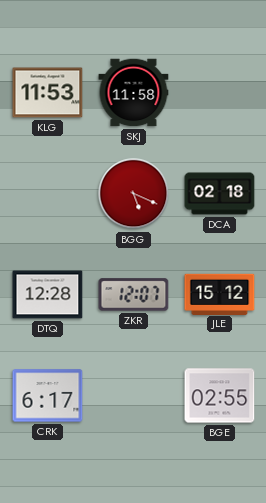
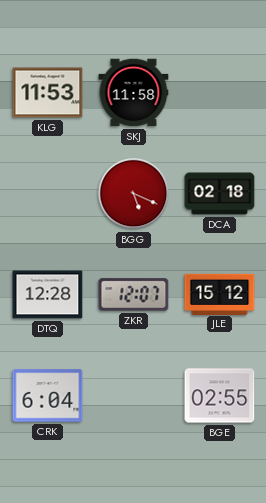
CRK: 6:17 -> 6:04
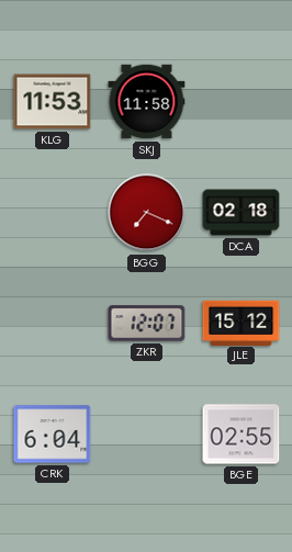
BGG: 5:19 -> 7:19
DTQ: 12:28 -> none
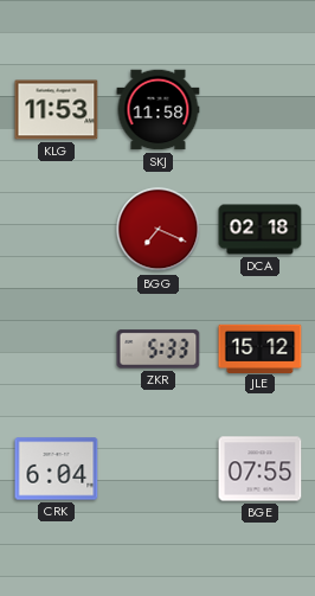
ZKR: 12:07 -> 5:33
BGE: 02:55 -> 07:55
